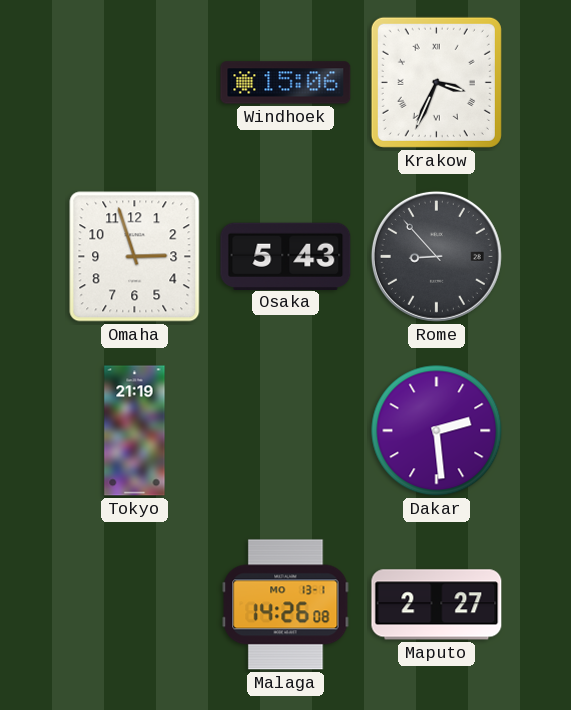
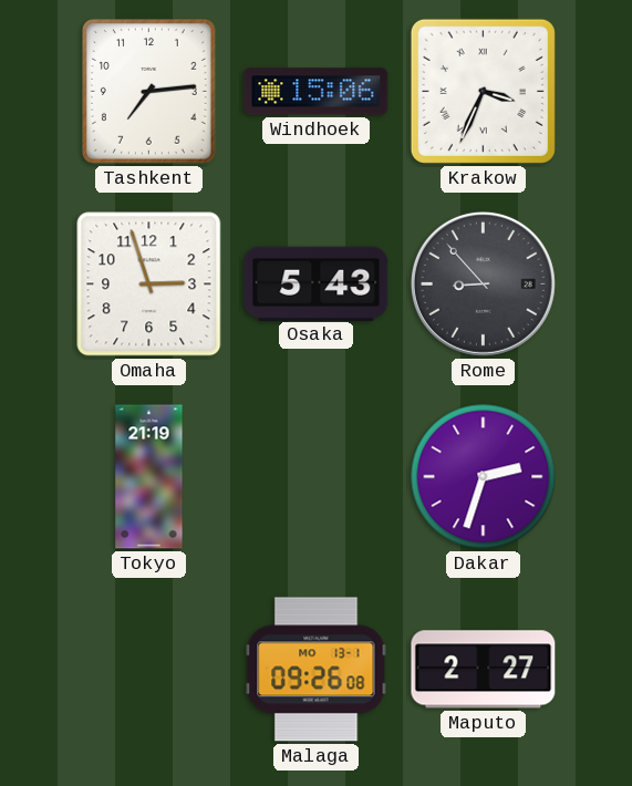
Tashkent: none -> 7:14
Dakar: 2:29 -> 2:33
Malaga: 14:26 -> 09:26
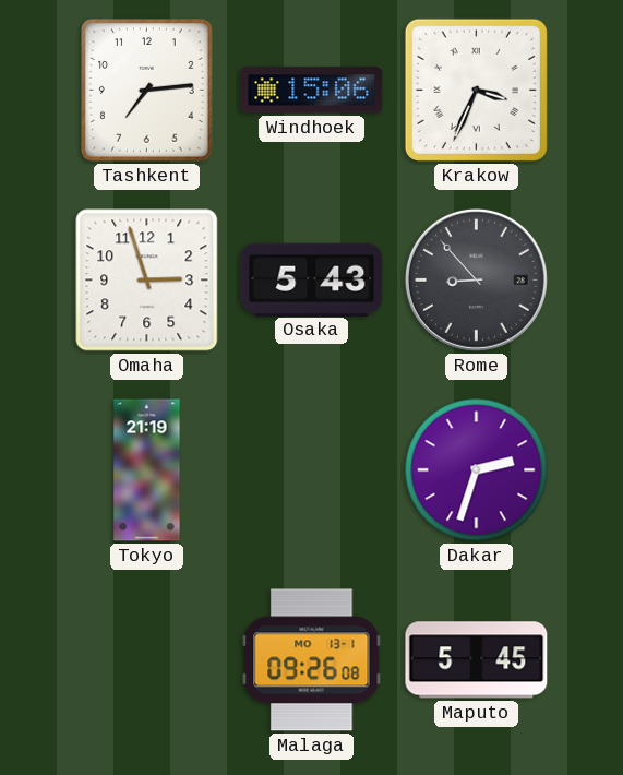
Maputo: 2:27 -> 5:45
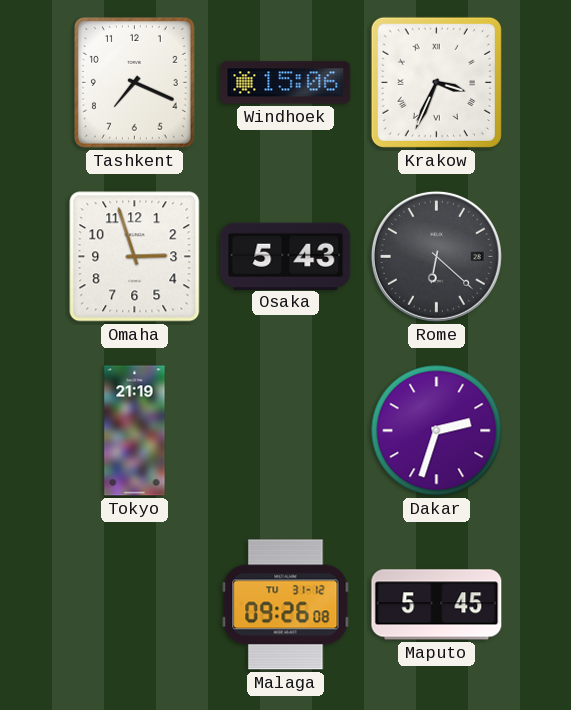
Tashkent: 7:14 -> 7:19
Rome: 8:53 -> 6:22
Malaga date: MO 13-1 -> TU 31-12
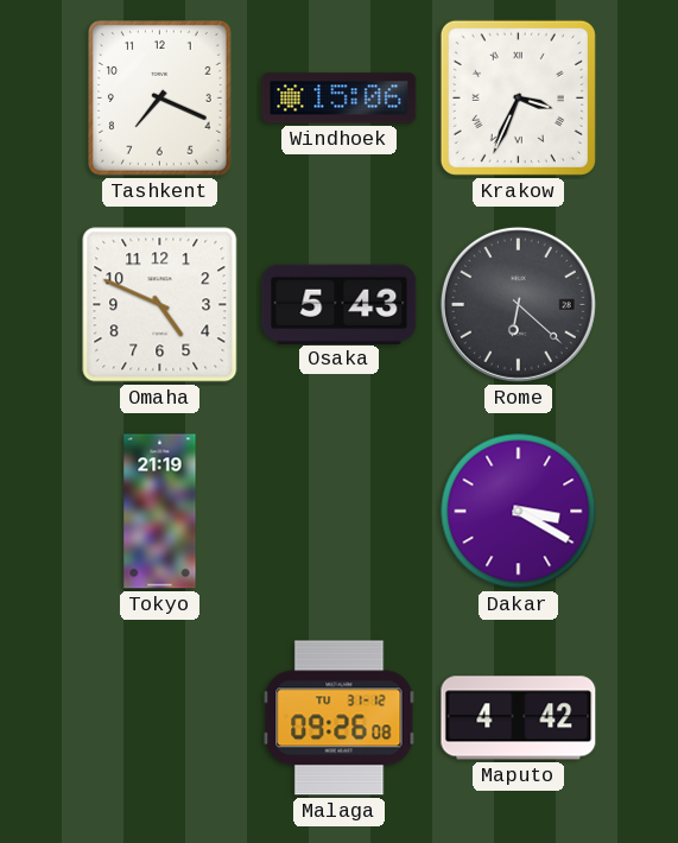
Omaha: 2:57 -> 4:49
Dakar: 2:33 -> 3:20
Maputo: 5:45 -> 4:42
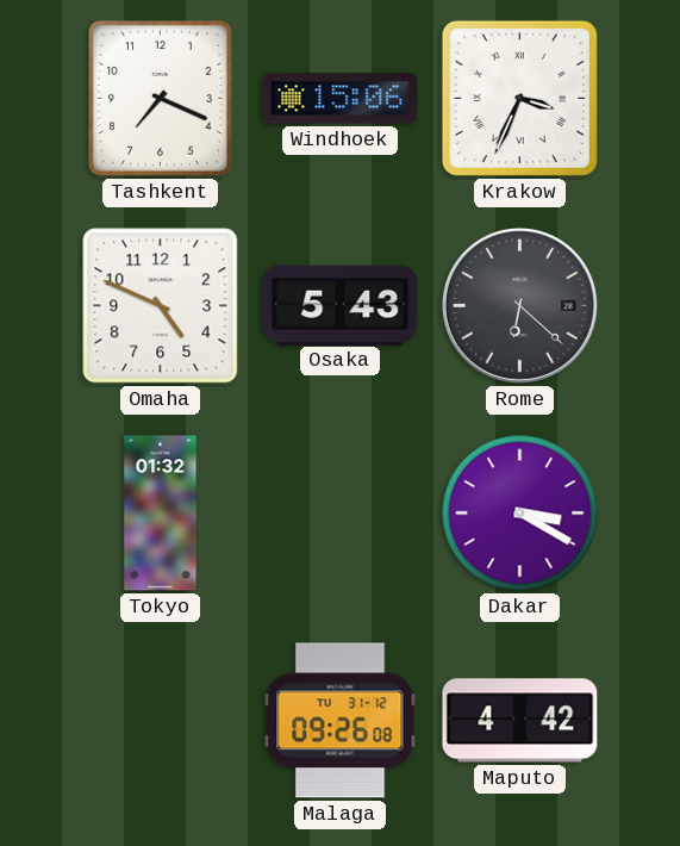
Tokyo: 21:19 -> 01:32
